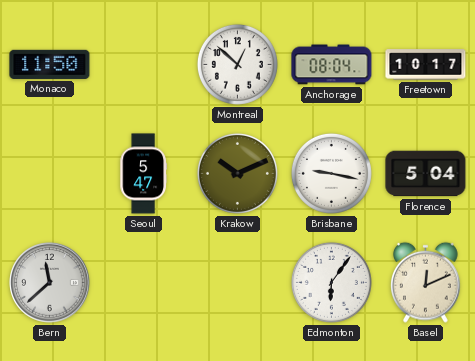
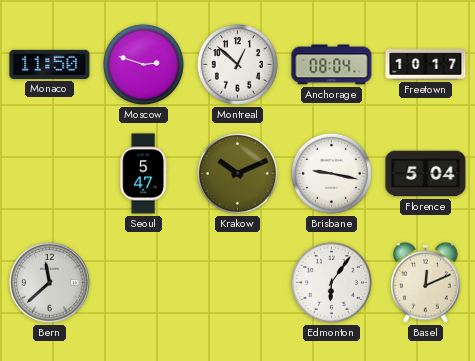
Moscow: none -> 2:48
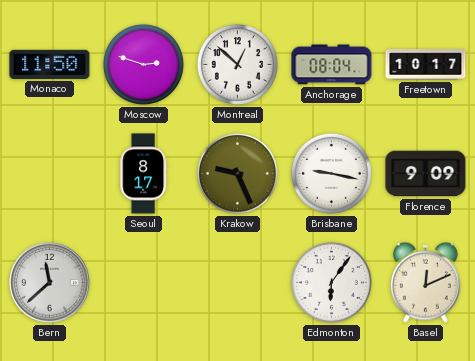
Seoul: 5:47 -> 8:17
Krakow: 10:11 -> 9:26
Florence: 5:04 -> 9:09
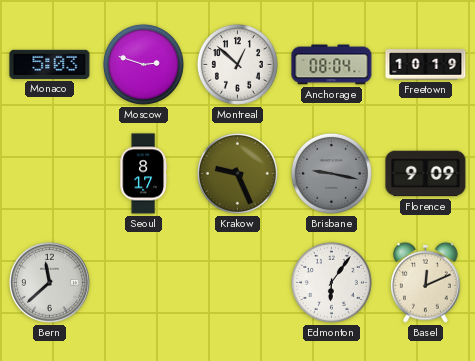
Monaco: 11:50 -> 5:03
Freetown: 10:17 -> 10:19
Brisbane dial: white -> grey
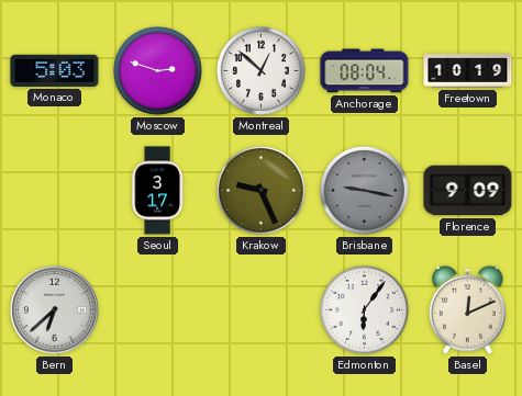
Seoul: 8:17 -> 3:17
Bern: 11:38 -> 6:38
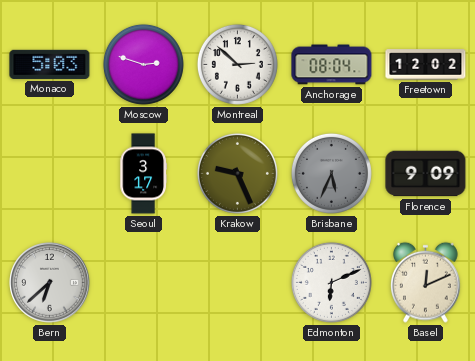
Montreal: 12:52 -> 2:52
Freetown: 10:19 -> 12:02
Brisbane: 9:17 -> 5:34
Edmonton: 6:06 -> 6:11
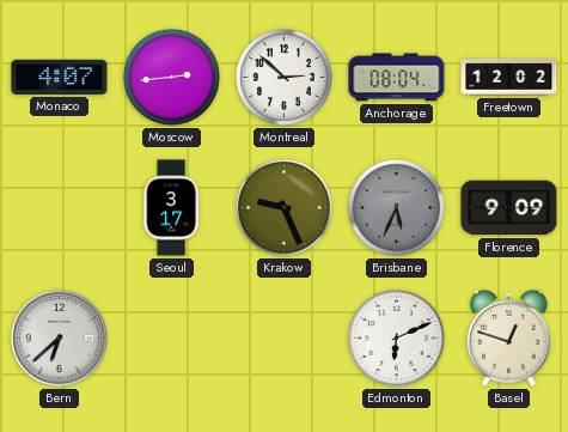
Monaco: 5:03 -> 4:07
Moscow: 2:48 -> 2:44
Basel: 12:11 -> 12:48
